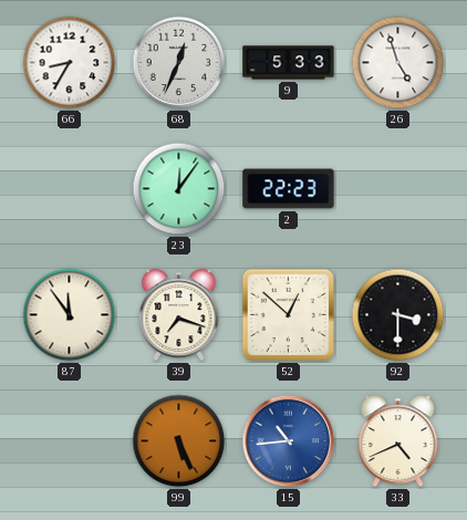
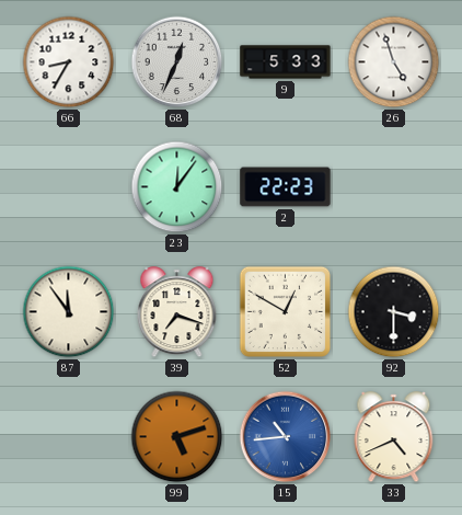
52: 12:52 -> 12:50
99: 5:26 -> 5:12
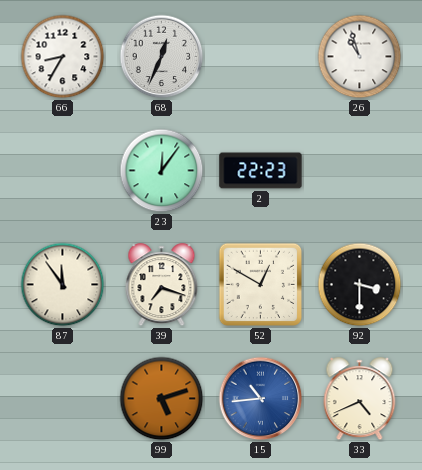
9: 5:33 -> none
26: 4:57 -> 10:57
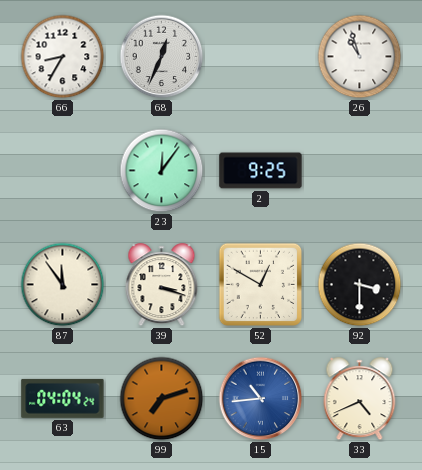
2: 22:23 -> 9:25
39: 7:18 -> 3:18
63: none -> 04:04
99: 5:12 -> 7:12
